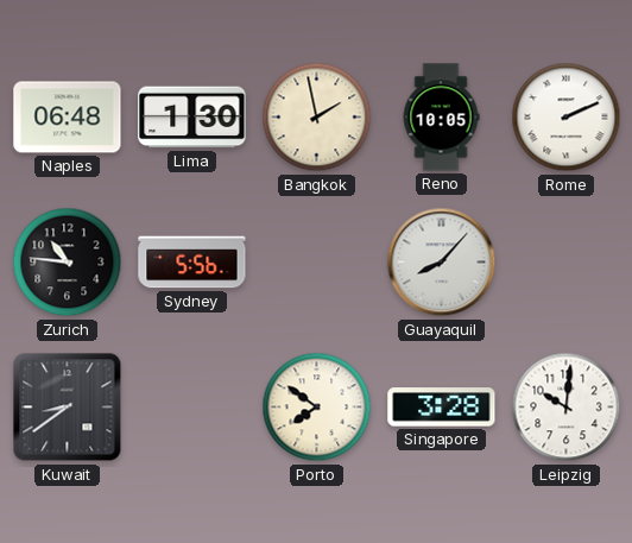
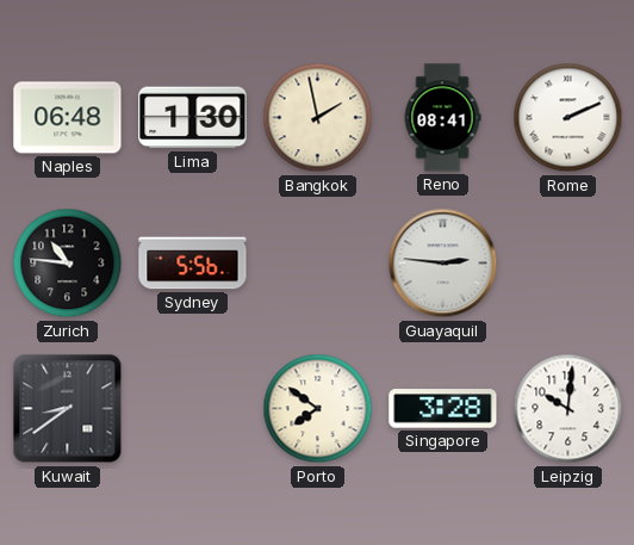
Reno: 10:05 -> 08:41
Guayaquil: 8:07 -> 2:46
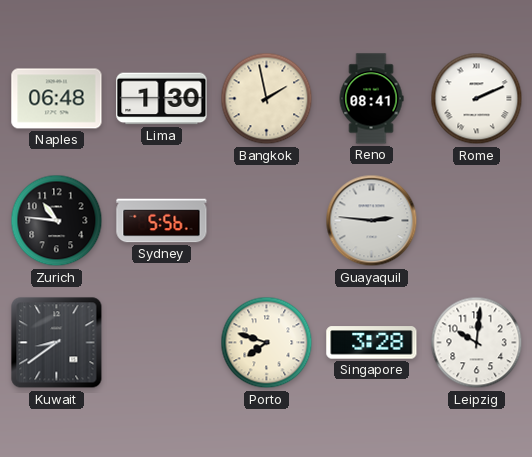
Porto: 7:51 -> 7:48
